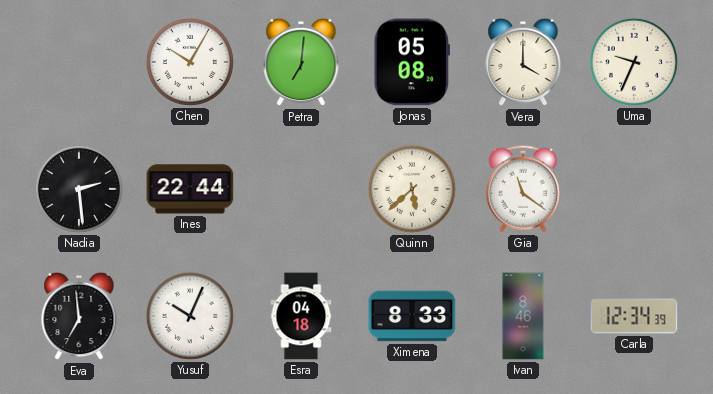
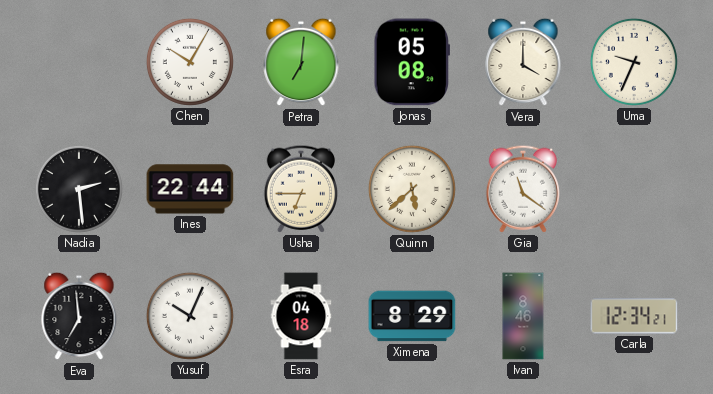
Usha: none -> 6:45
Ximena: 8:33 -> 8:29
Carla: 12:34:39 -> 12:34:21
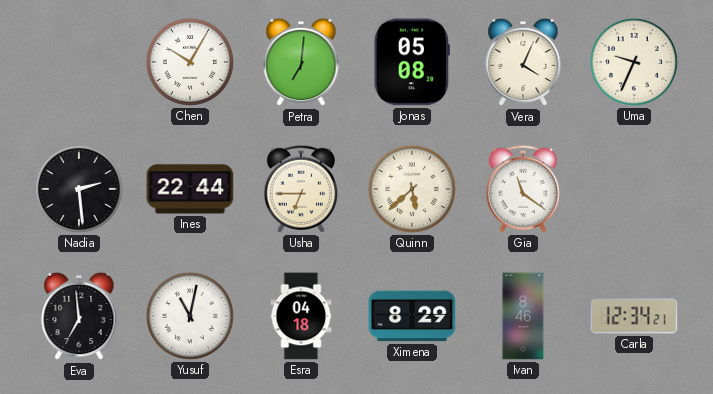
Vera: 4:00 -> 4:04
Yusuf: 10:04 -> 11:02
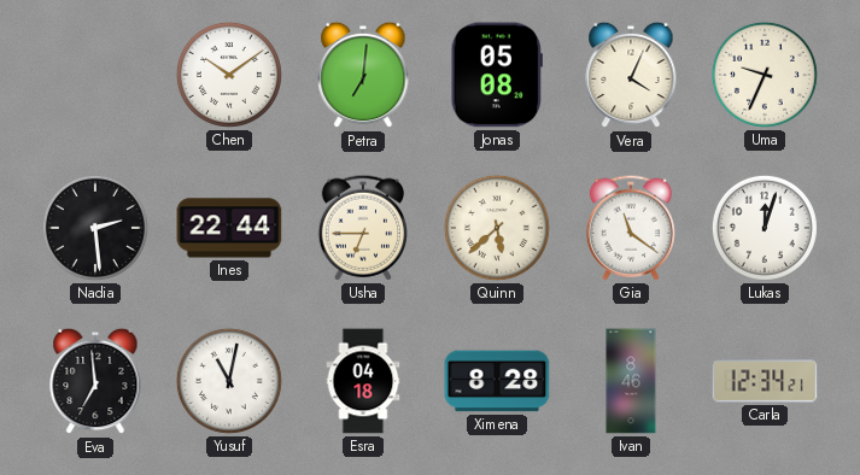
Chen: 10:05 -> 10:09
Lukas: none -> 12:03
Ximena: 8:29 -> 8:28
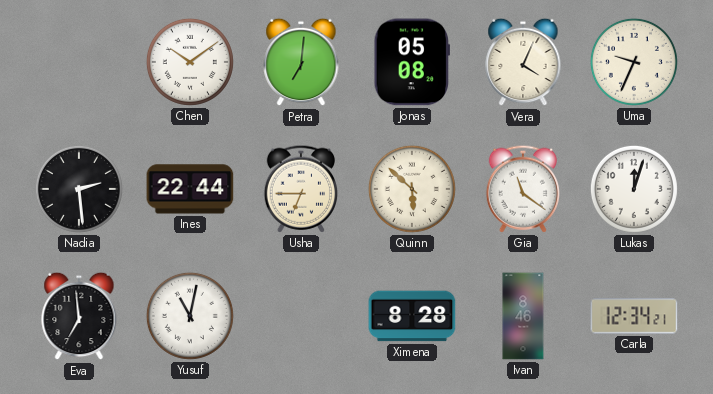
Quinn: 5:38 -> 5:52
Esra: 04:18 -> none
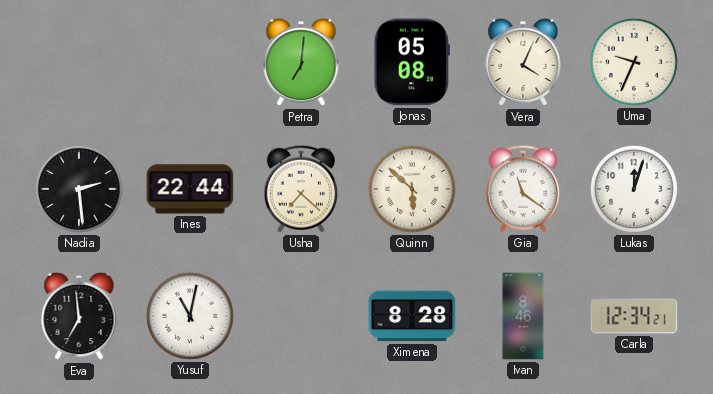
Chen: 10:09 -> none
Usha: 6:45 -> 7:22
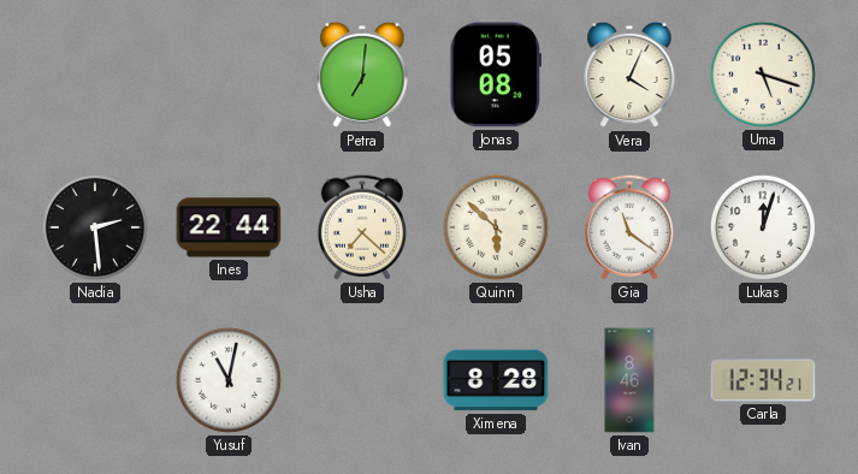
Uma: 9:34 -> 5:18
Eva: 6:59 -> none
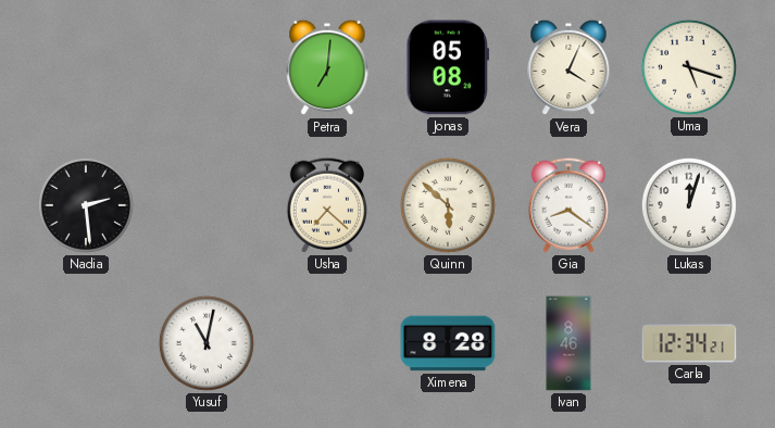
Ines: 22:44 -> none
Gia: 11:21 -> 8:21
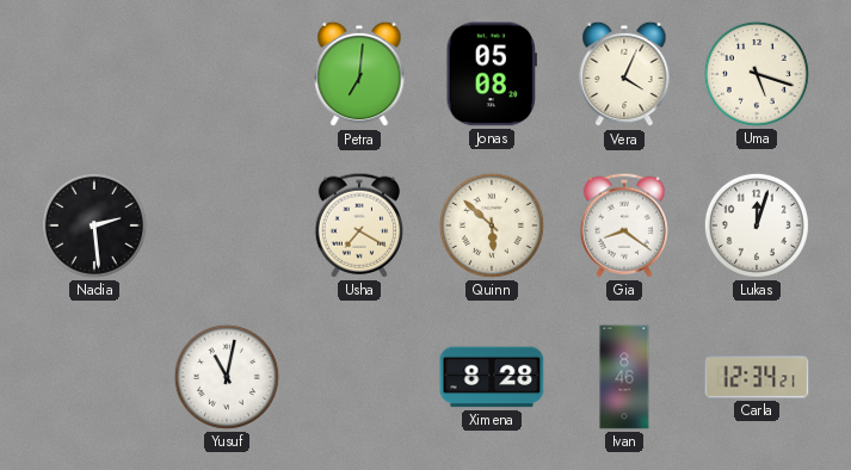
Usha: 7:22 -> 7:20
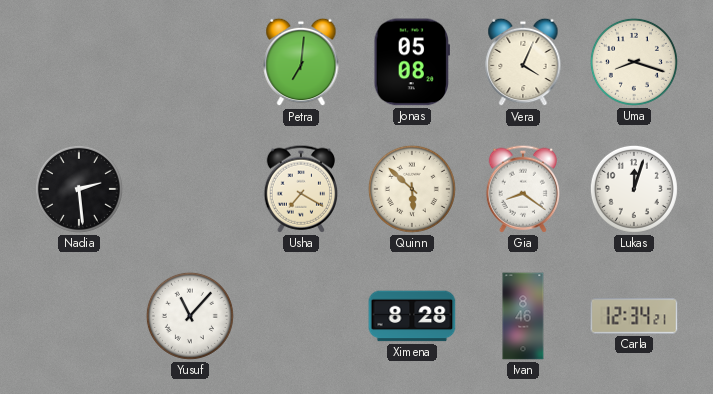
Uma: 5:18 -> 8:18
Yusuf: 11:02 -> 11:07
